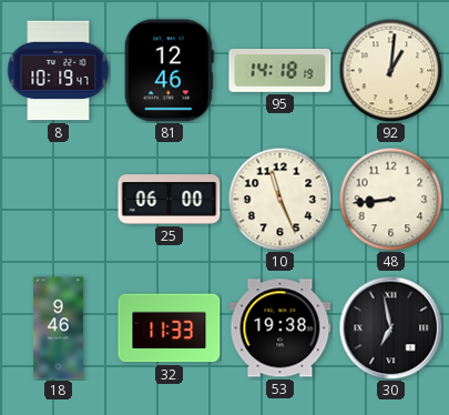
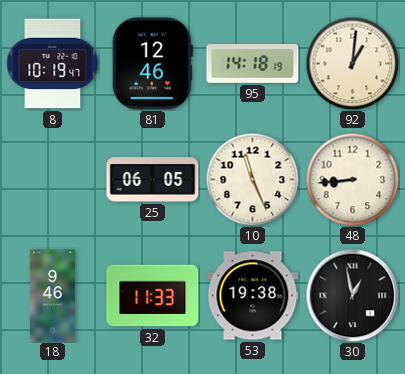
25: 06:00 -> 06:05
30: 6:58 -> 12:58
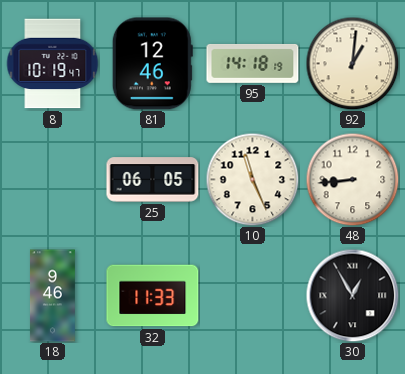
53: 19:38 -> none
30: 12:58 -> 12:55
